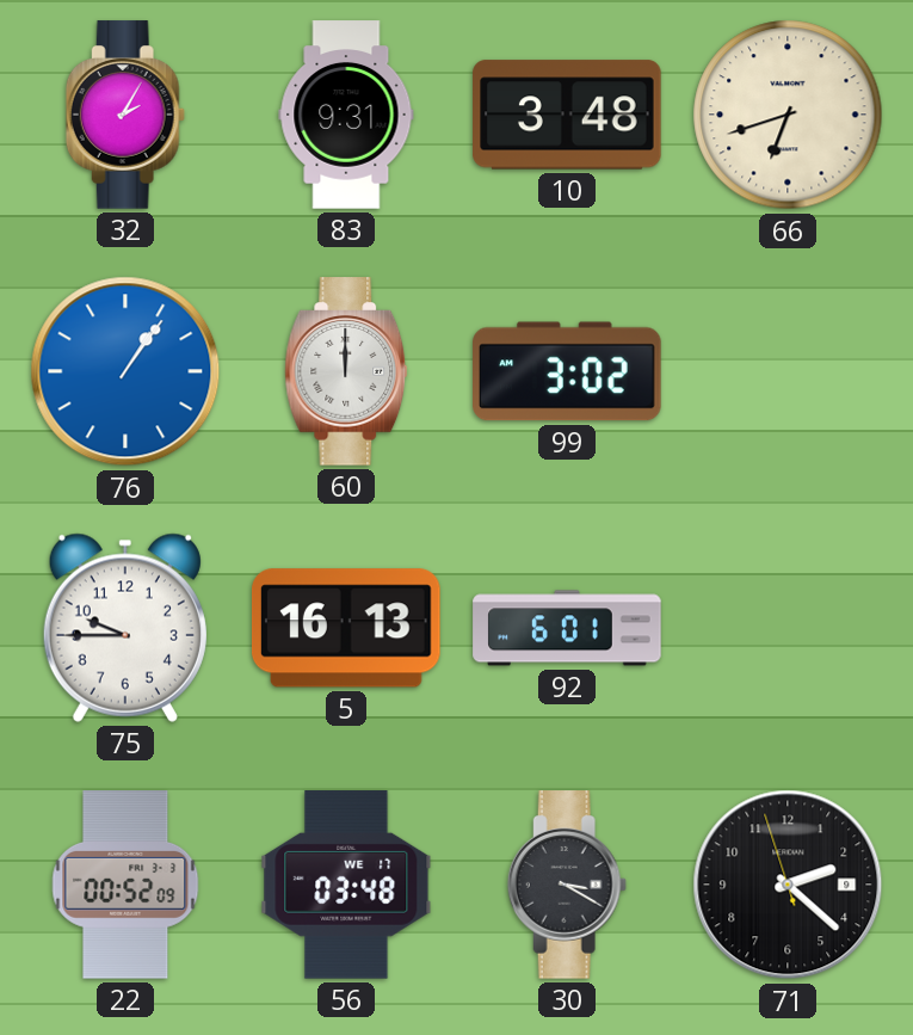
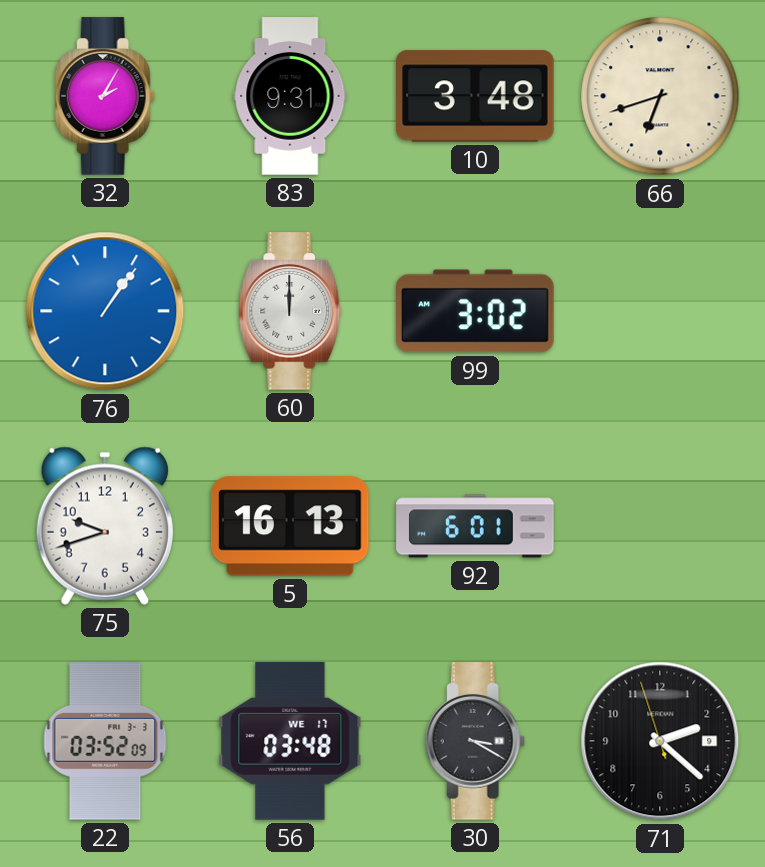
75: 9:45 -> 9:42
22: 00:52 -> 03:52
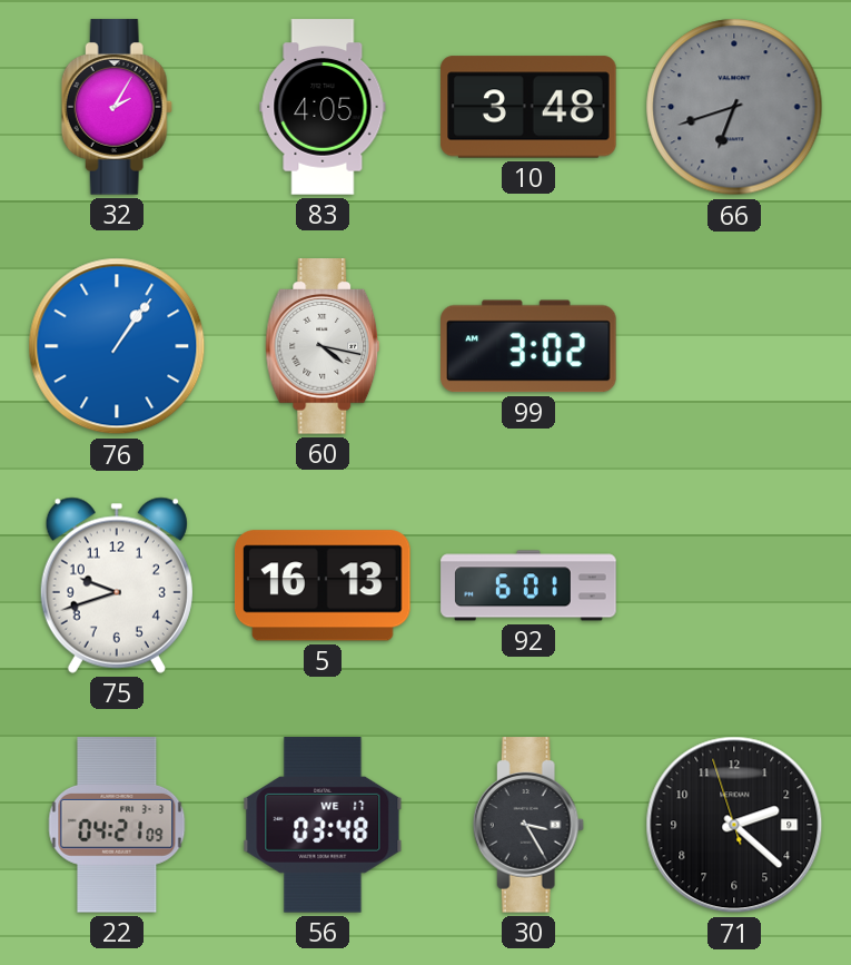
83: 9:31 -> 4:05
66 dial: cream -> grey
60: 12:00 -> 4:17
22: 03:52 -> 04:21
30: 3:20 -> 3:25
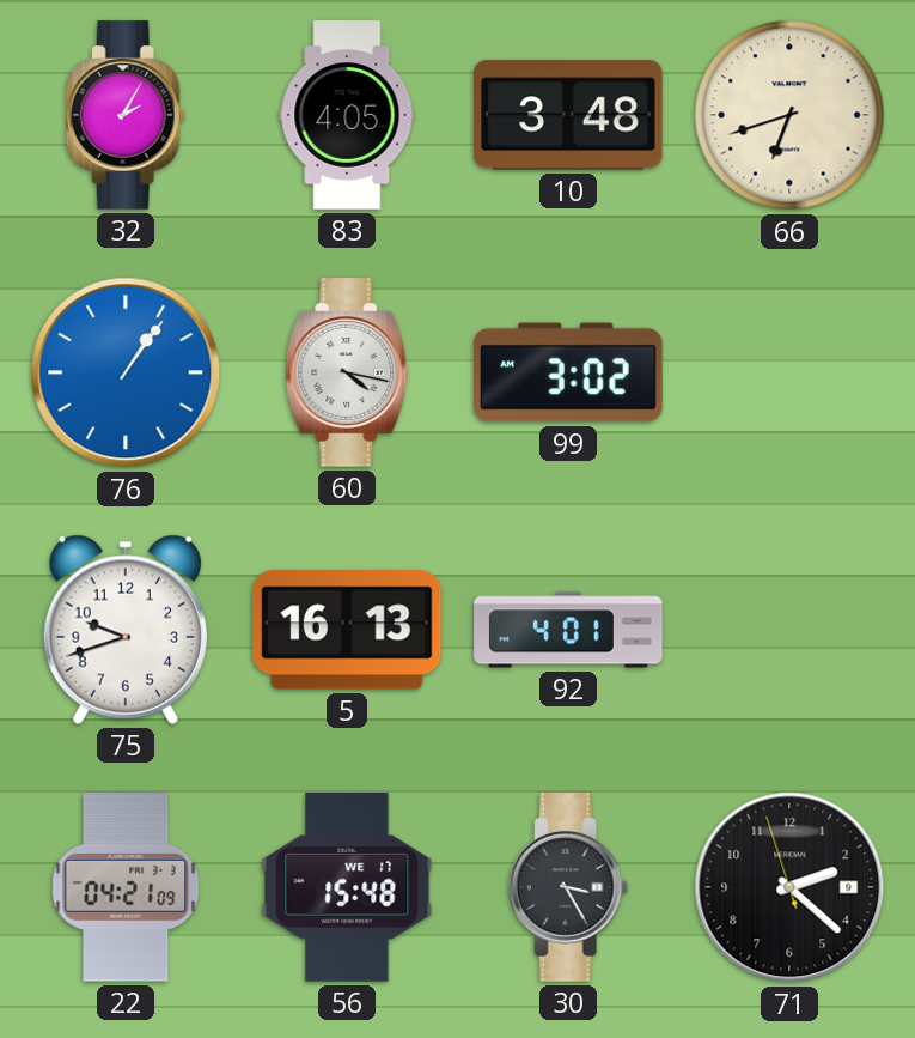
66 dial: grey -> cream
92: 6:01 -> 4:01
56: 03:48 -> 15:48
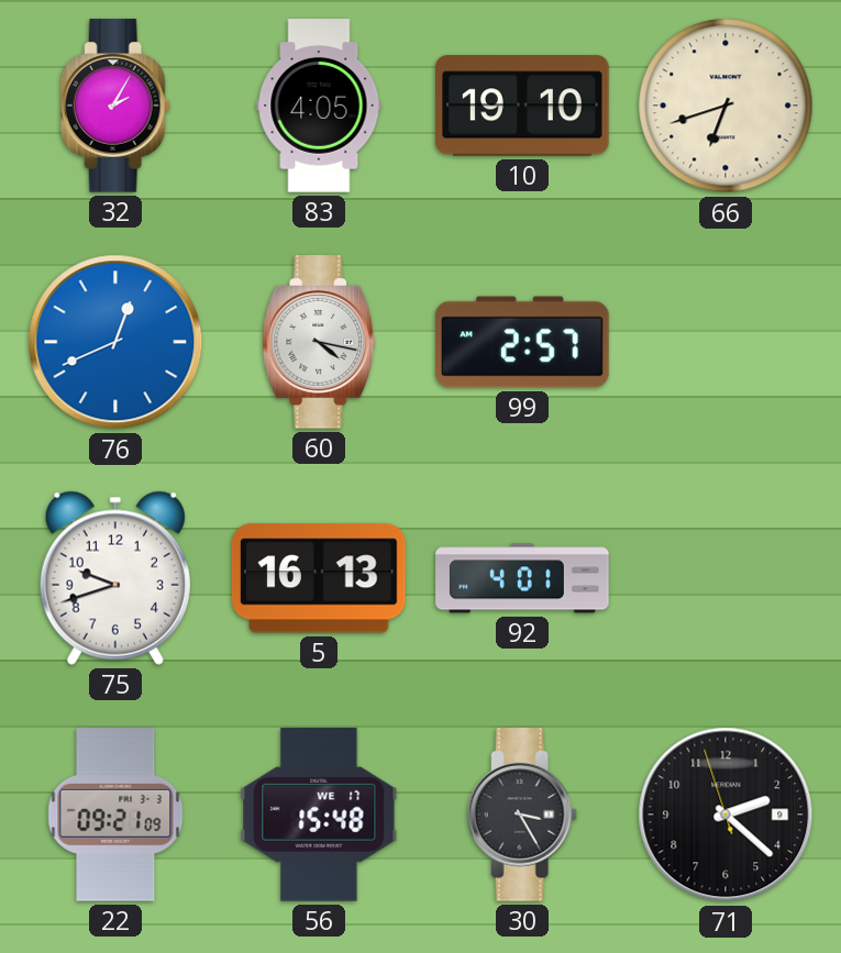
10: 3:48 -> 19:10
76: 1:06 -> 12:41
99: 3:02 -> 2:57
22: 04:21 -> 09:21
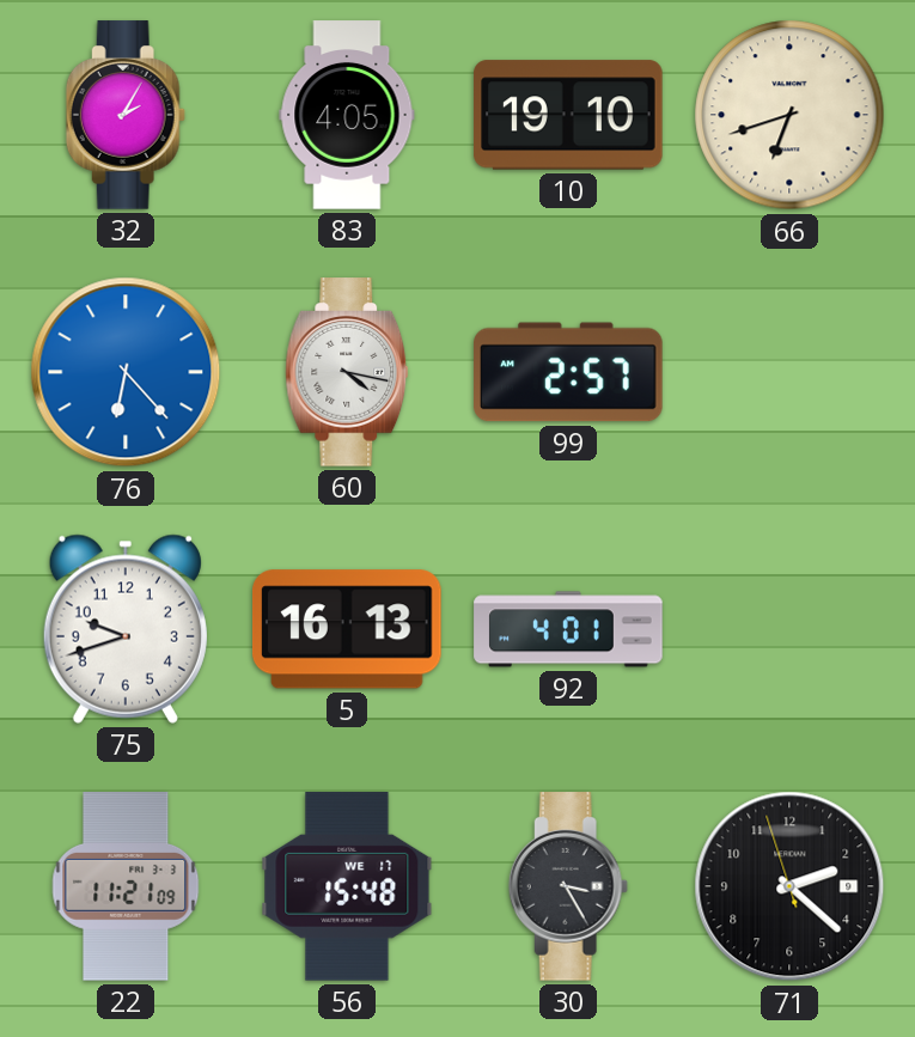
76: 12:41 -> 6:23
22: 09:21 -> 11:21
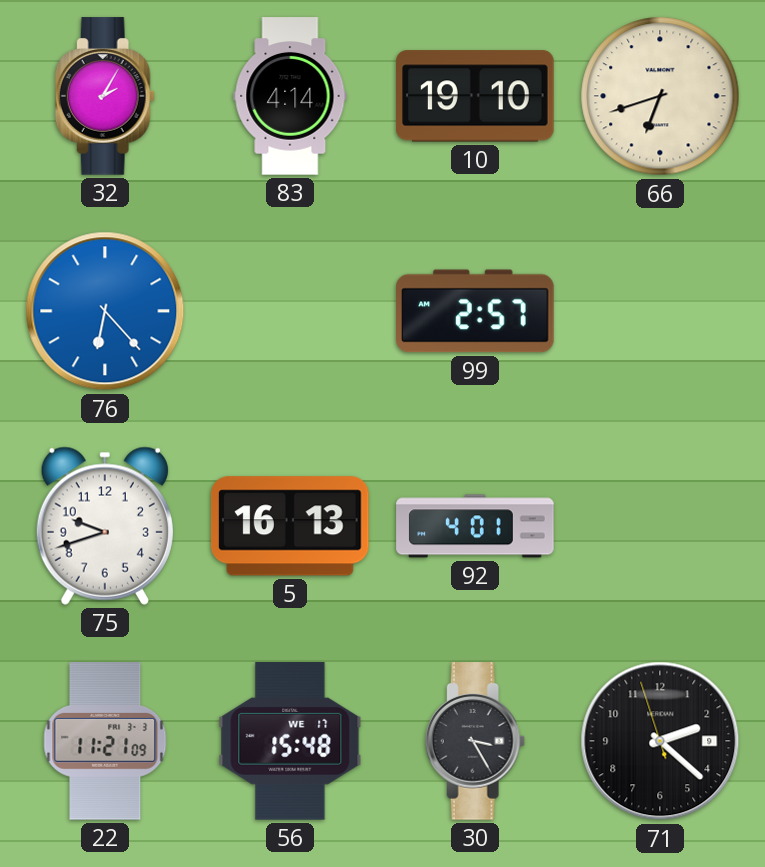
83: 4:05 -> 4:14
60: 4:17 -> none
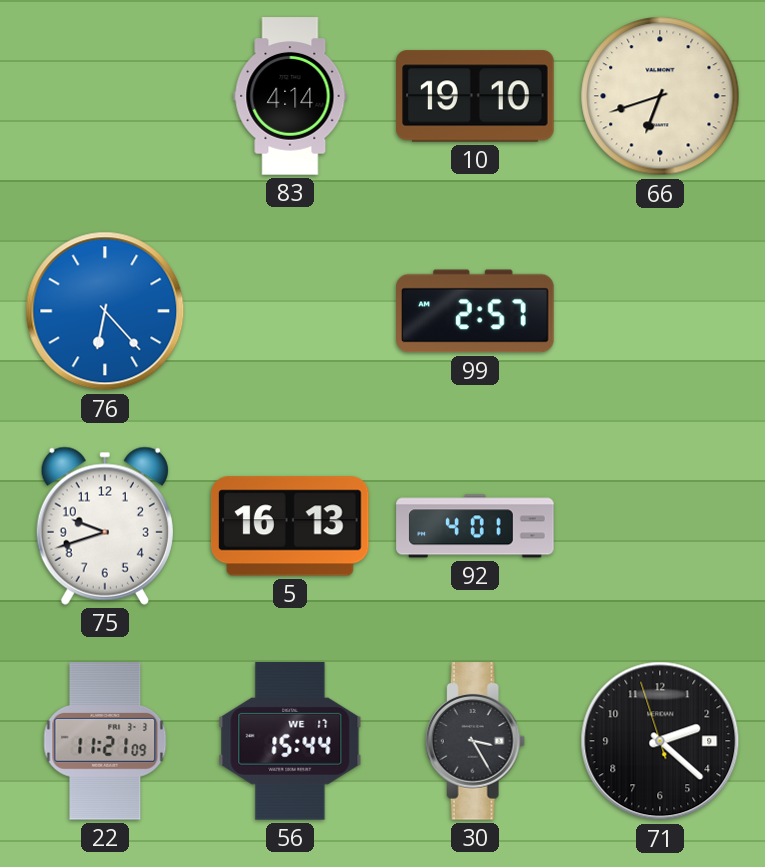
32: 2:05 -> none
56: 15:48 -> 15:44
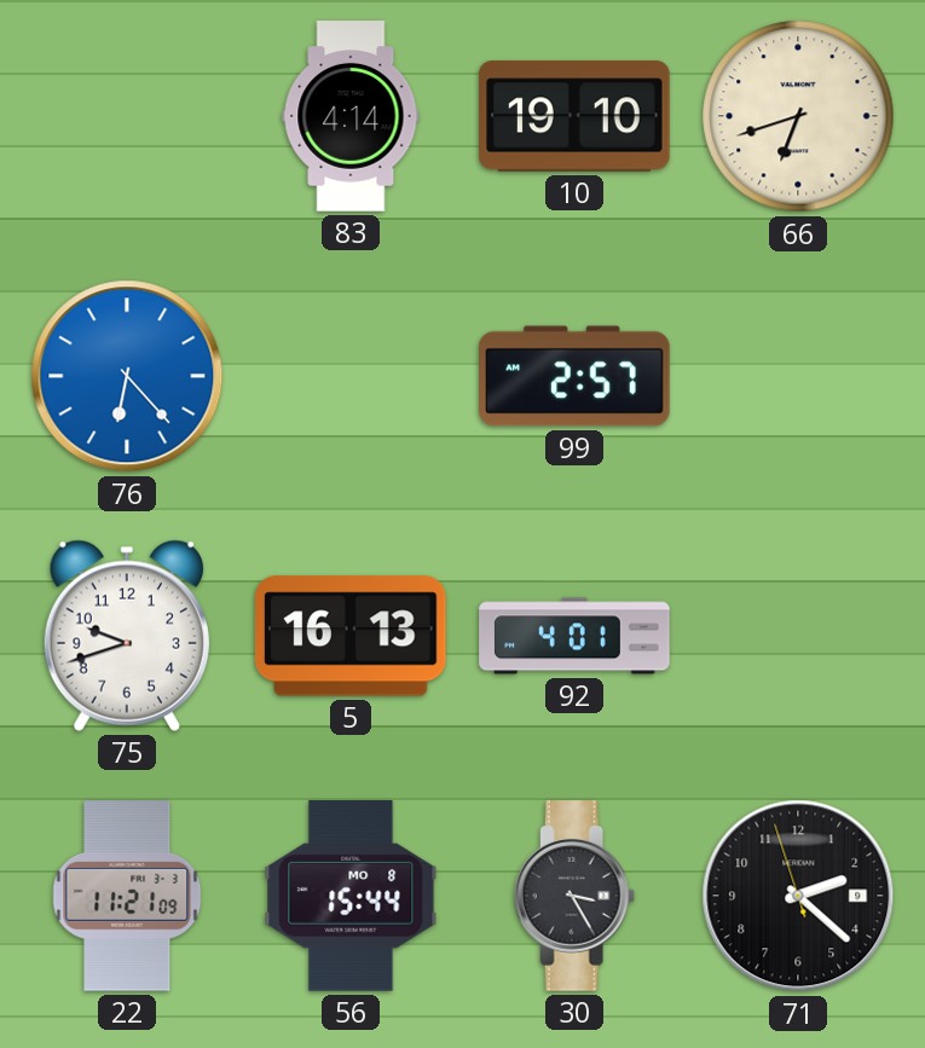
56 date: WE 17 -> MO 8
